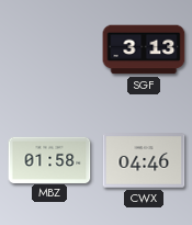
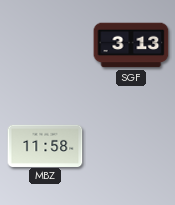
MBZ: 01:58 -> 11:58
CWX: 04:46 -> none
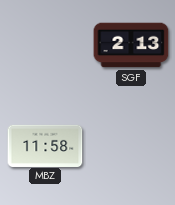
SGF: 3:13 -> 2:13
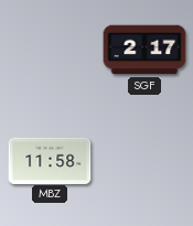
SGF: 2:13 -> 2:17
